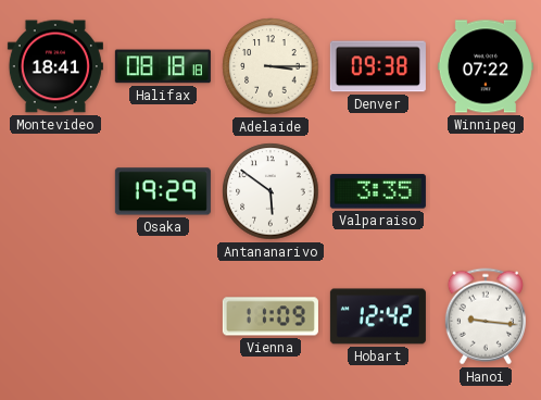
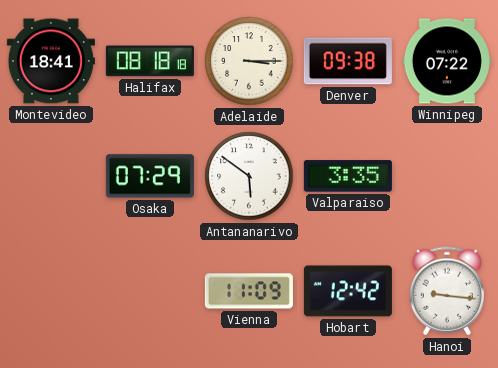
Osaka: 19:29 -> 07:29
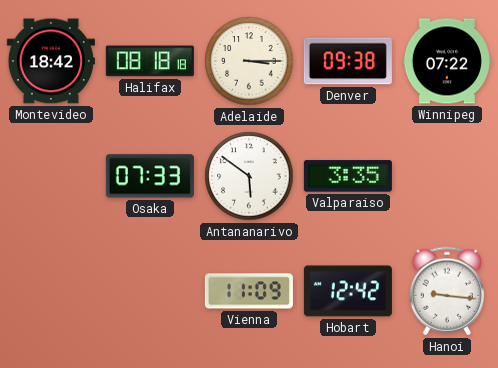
Montevideo: 18:41 -> 18:42
Osaka: 07:29 -> 07:33
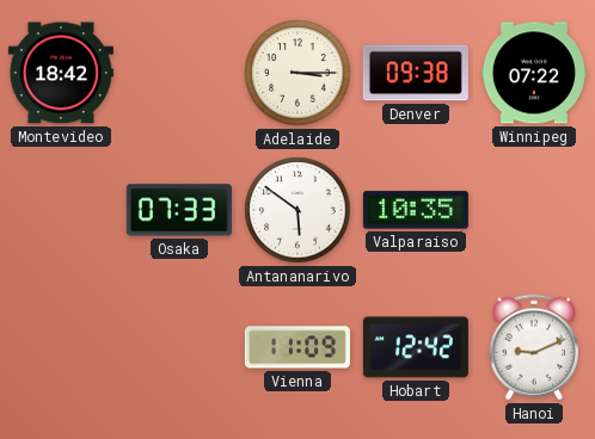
Halifax: 08:18 -> none
Valparaiso: 3:35 -> 10:35
Hanoi: 9:16 -> 9:11
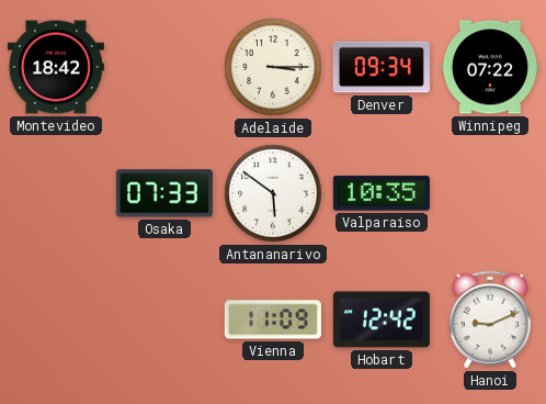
Denver: 09:38 -> 09:34
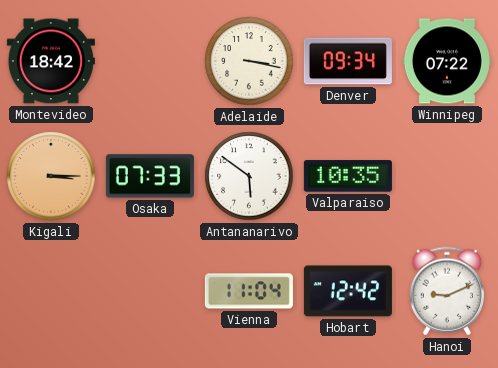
Adelaide: 3:15 -> 3:17
Kigali: none -> 3:15
Vienna: 11:09 -> 11:04
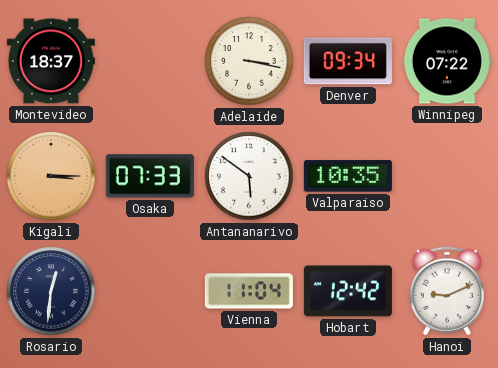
Montevideo: 18:42 -> 18:37
Rosario: none -> 12:31
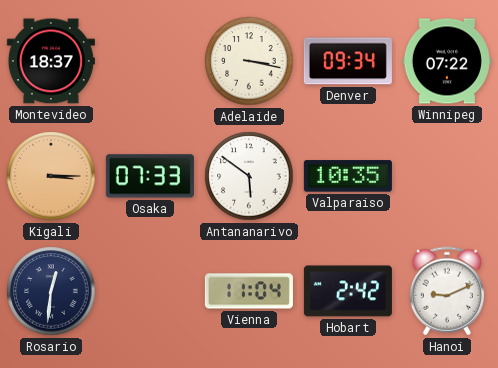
Hobart: 12:42 -> 2:42
